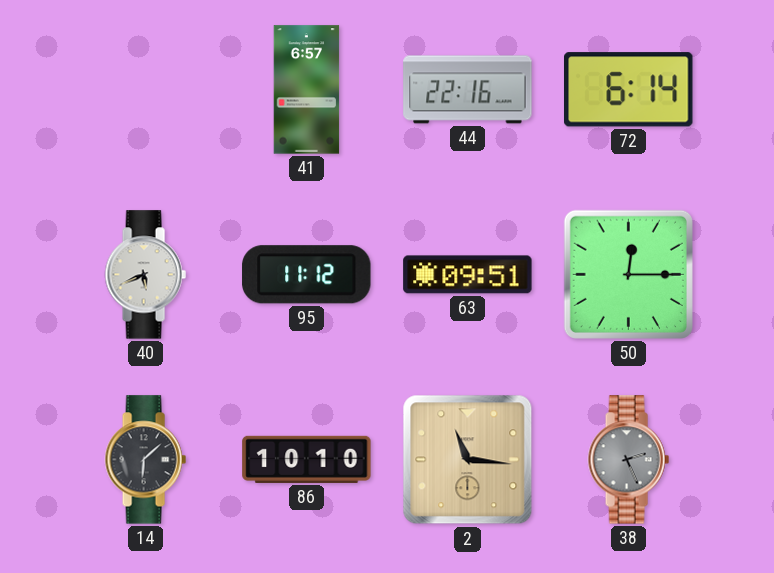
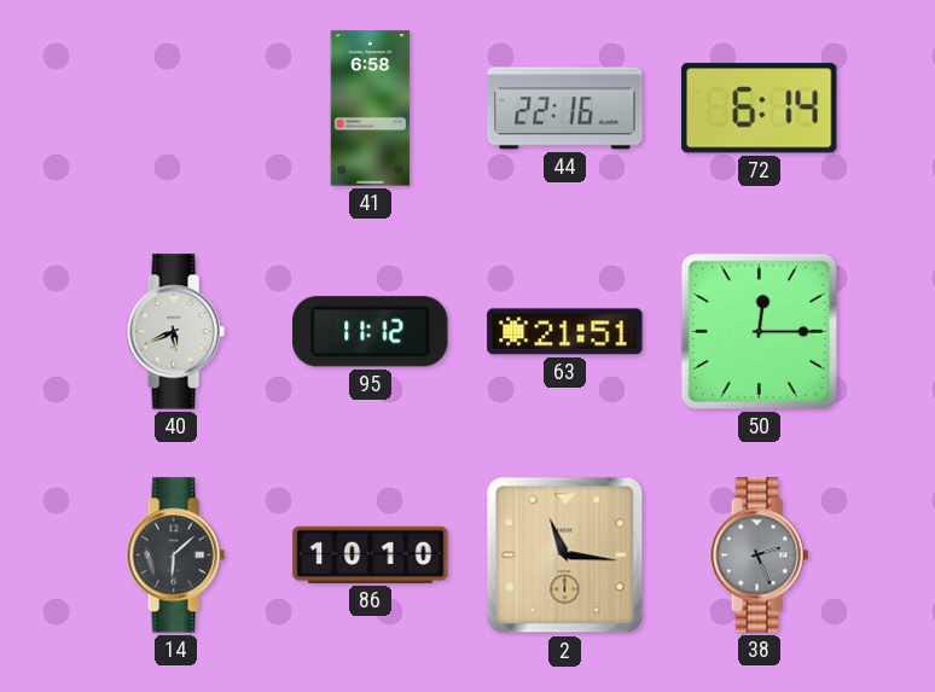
41: 6:57 -> 6:58
63: 09:51 -> 21:51
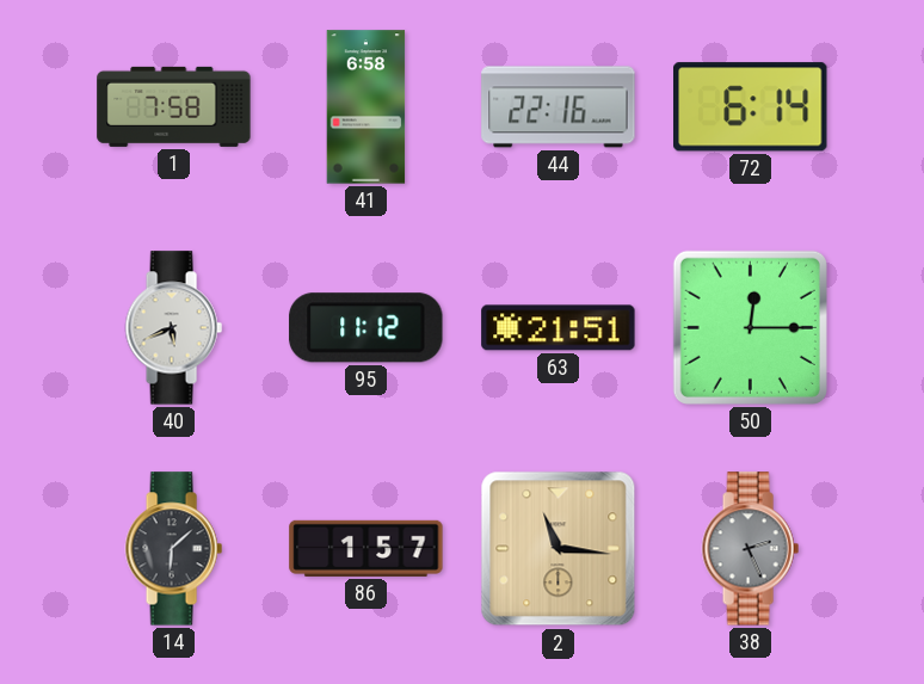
1: none -> 7:58
86: 10:10 -> 1:57
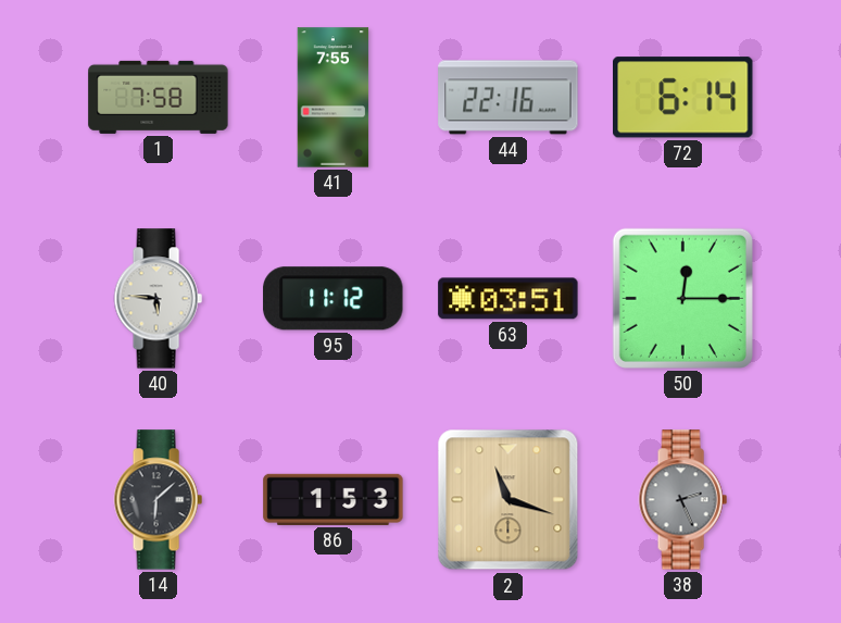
41: 6:58 -> 7:55
40: 5:41 -> 5:46
63: 21:51 -> 03:51
86: 1:57 -> 1:53
2: 11:16 -> 11:18
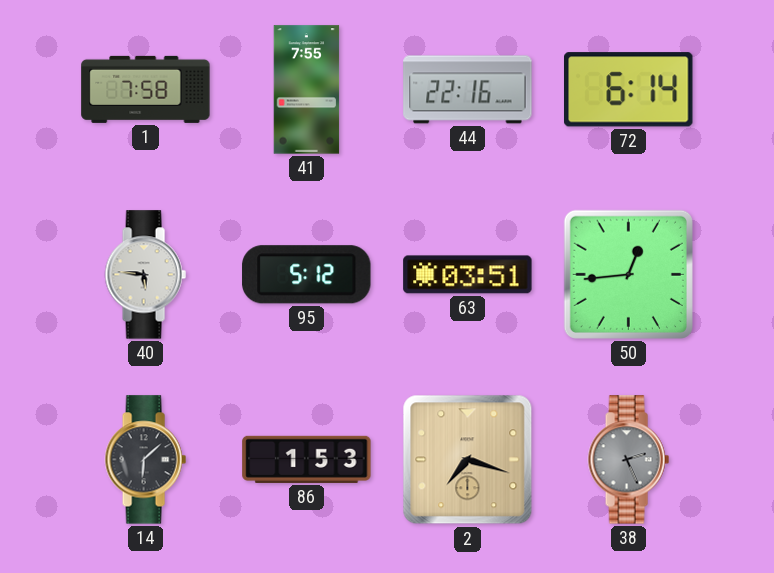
95: 11:12 -> 5:12
50: 12:15 -> 12:44
2: 11:18 -> 7:18
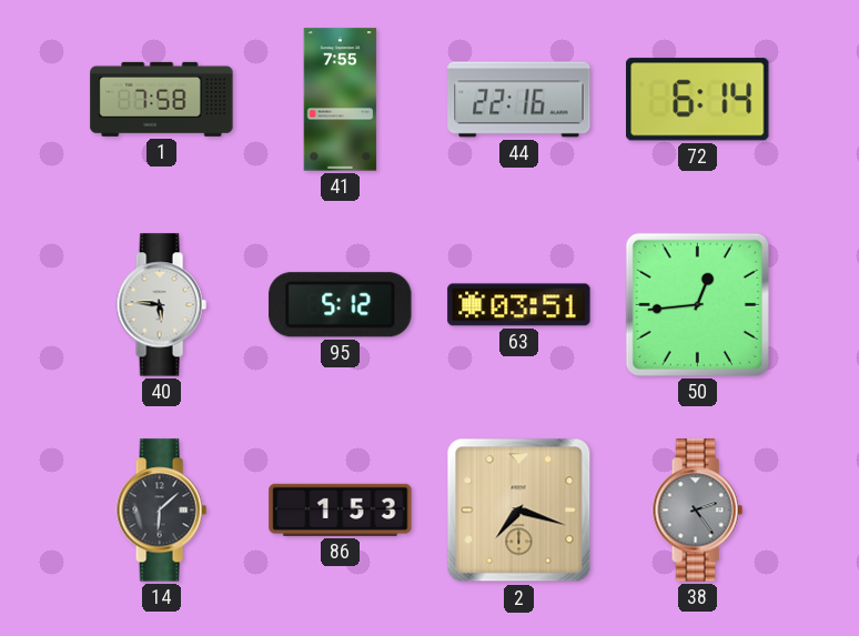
38: 2:26 -> 2:24
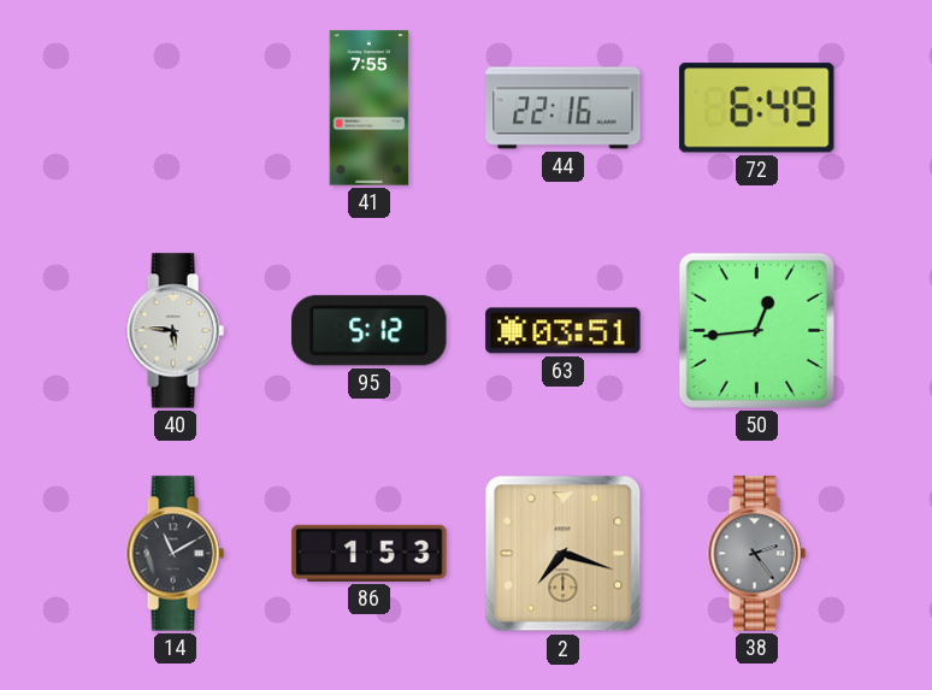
1: 7:58 -> none
72: 6:14 -> 6:49
14: 6:08 -> 11:10
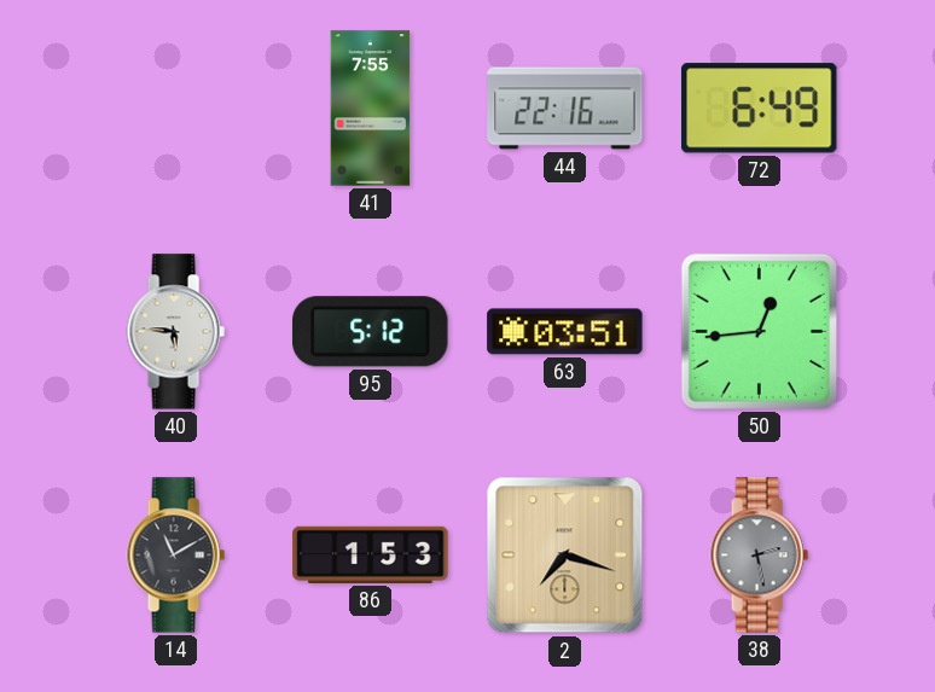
38: 2:24 -> 2:28
